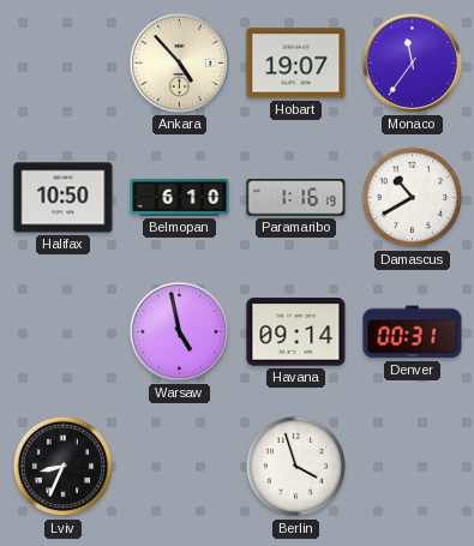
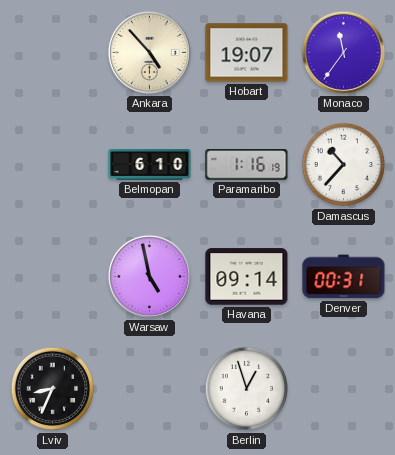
Halifax: 10:50 -> none
Damascus: 10:40 -> 10:37
Berlin: 3:57 -> 12:57
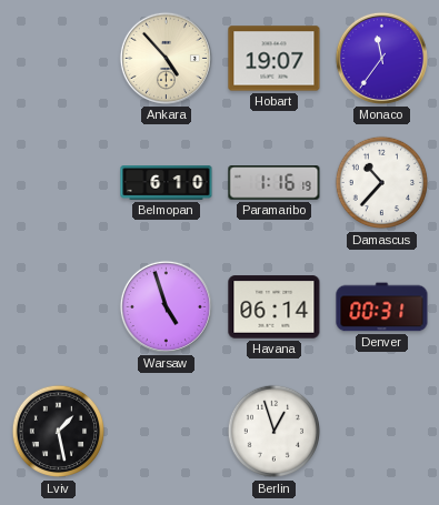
Warsaw: 4:58 -> 4:57
Havana: 09:14 -> 06:14
Lviv: 8:34 -> 1:28
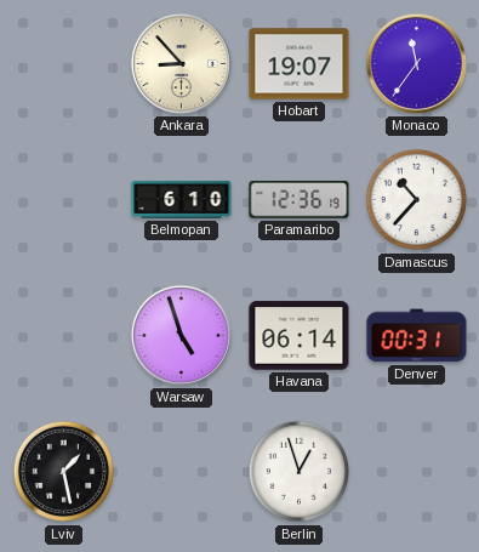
Ankara: 4:53 -> 8:53
Paramaribo: 1:16 -> 12:36
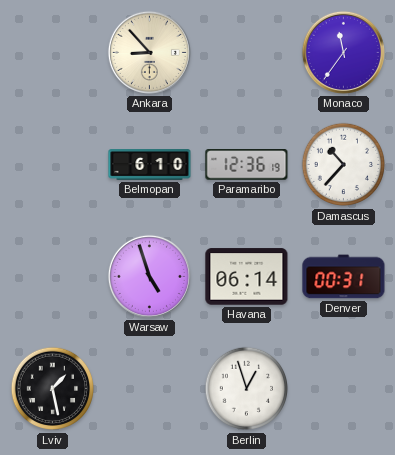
Hobart: 19:07 -> none
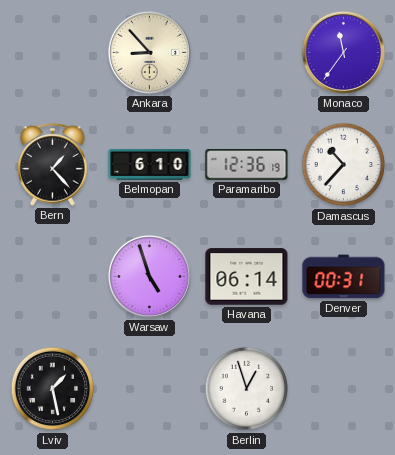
Bern: none -> 1:23
